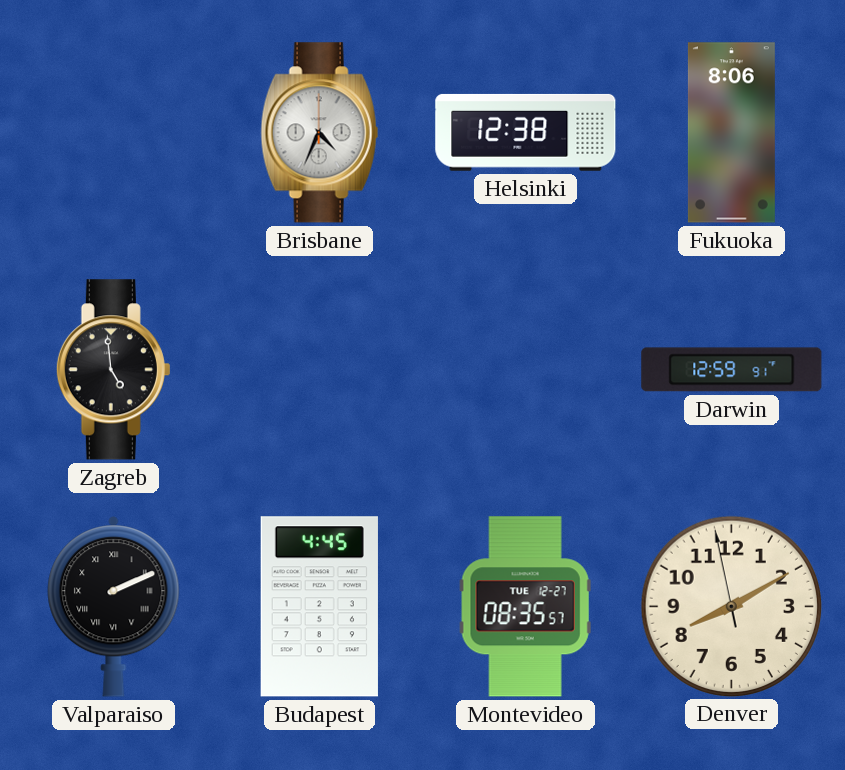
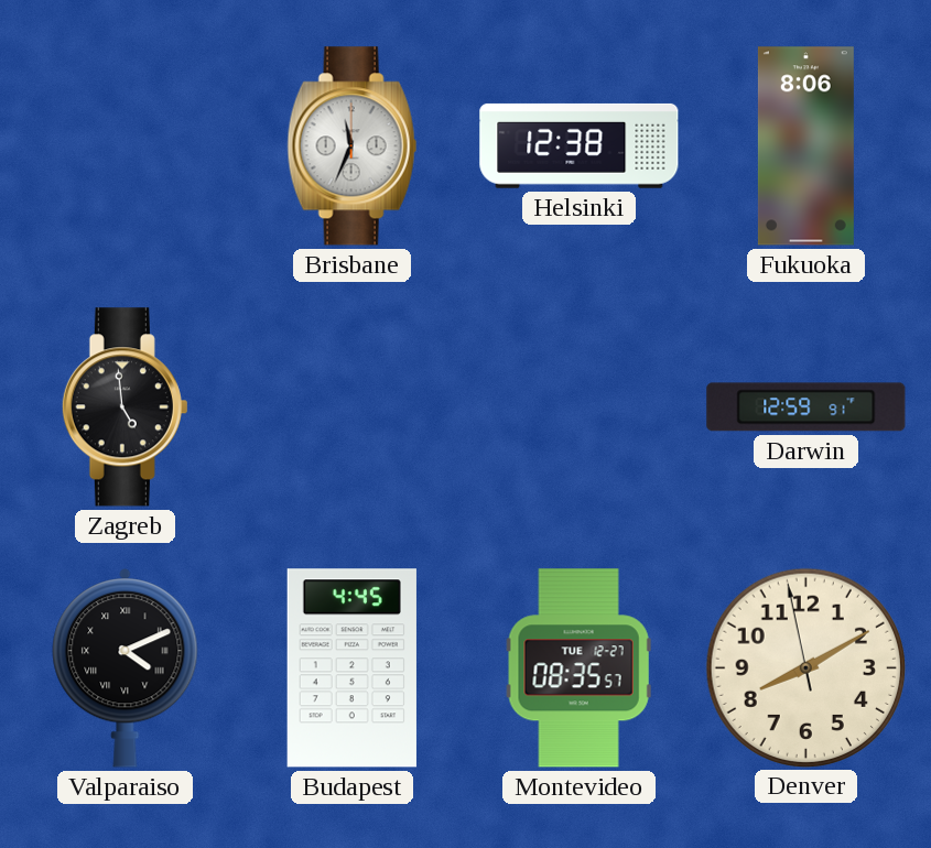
Brisbane: 4:34 -> 11:34
Valparaiso: 2:11 -> 4:11
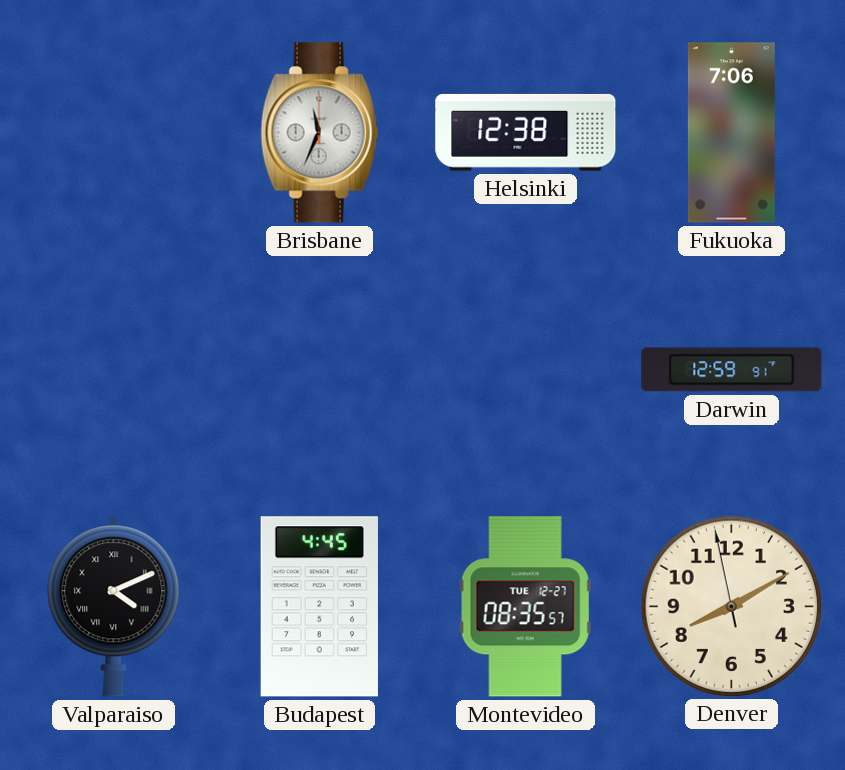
Fukuoka: 8:06 -> 7:06
Zagreb: 4:59 -> none
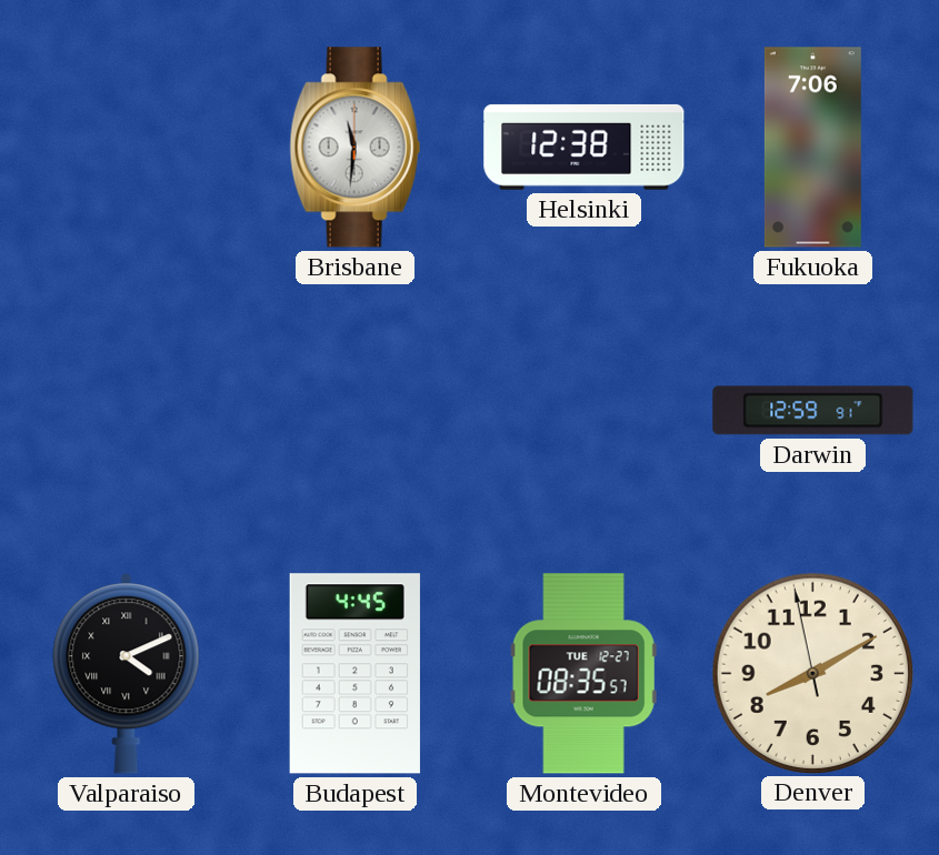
Brisbane: 11:34 -> 11:31
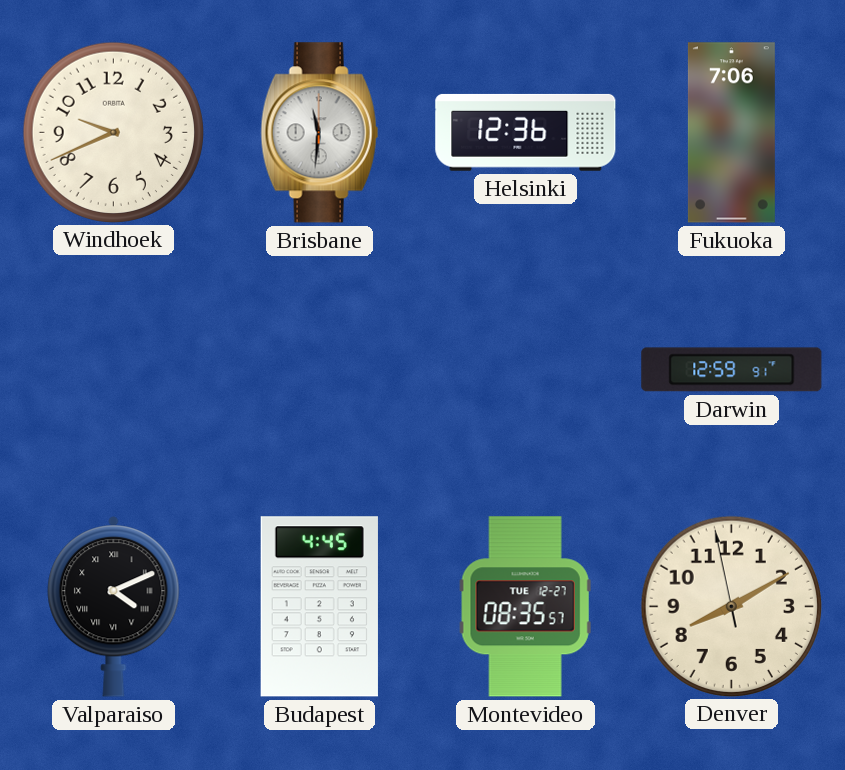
Windhoek: none -> 9:41
Helsinki: 12:38 -> 12:36
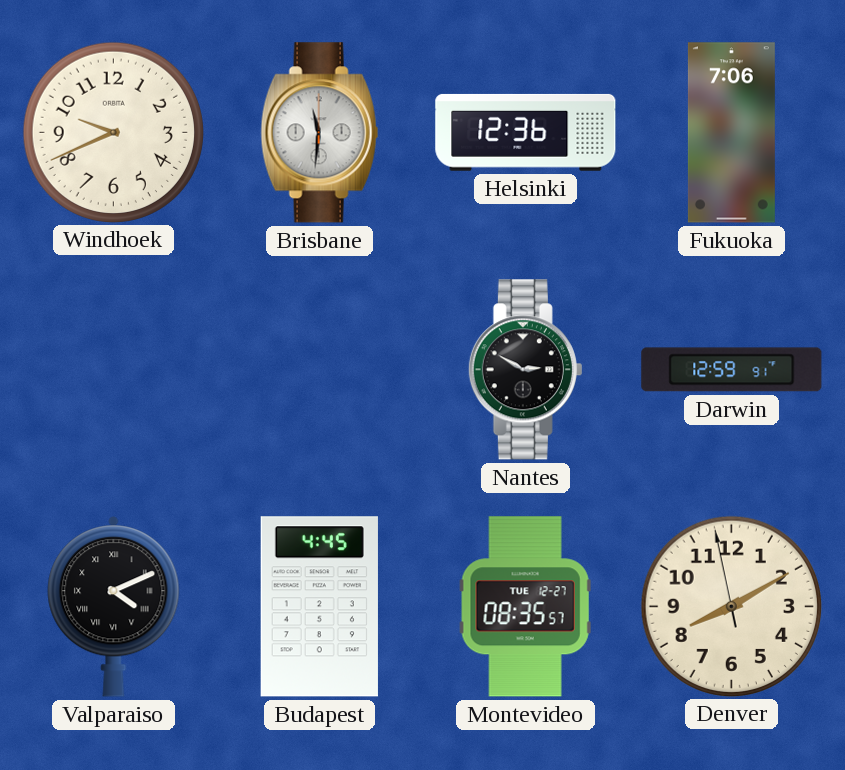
Nantes: none -> 2:50
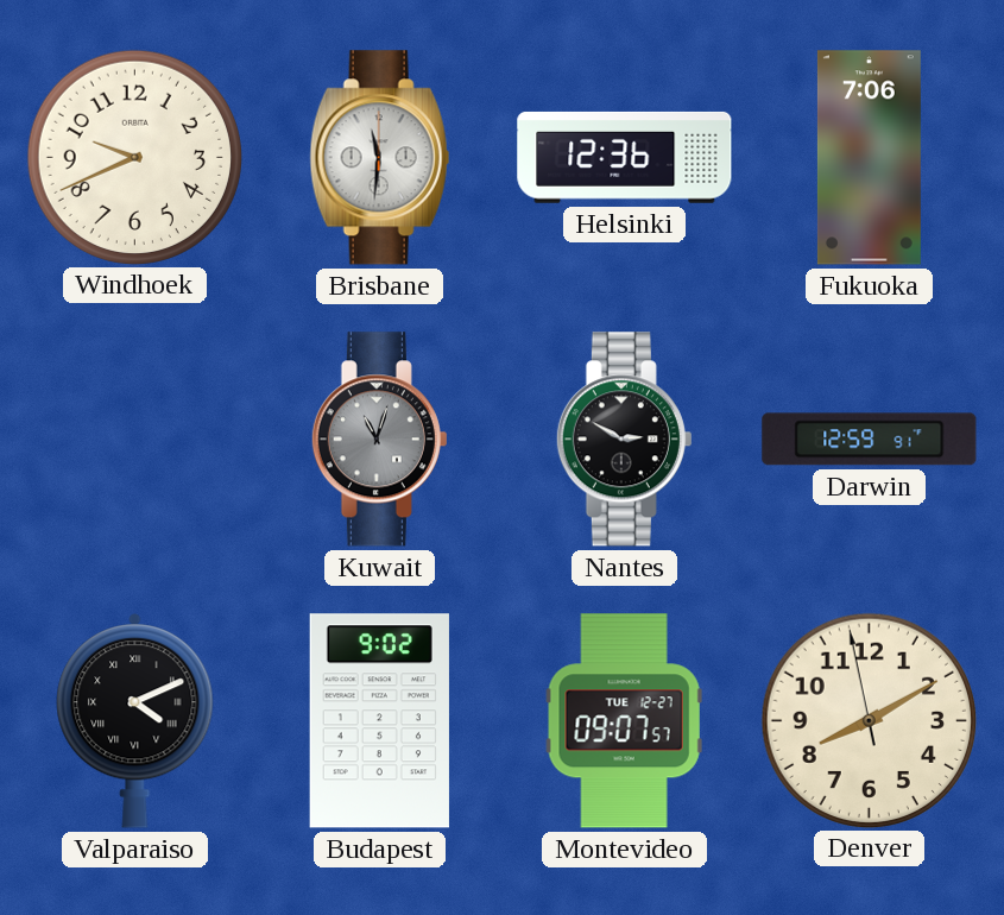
Kuwait: none -> 11:03
Budapest: 4:45 -> 9:02
Montevideo: 08:35 -> 09:07
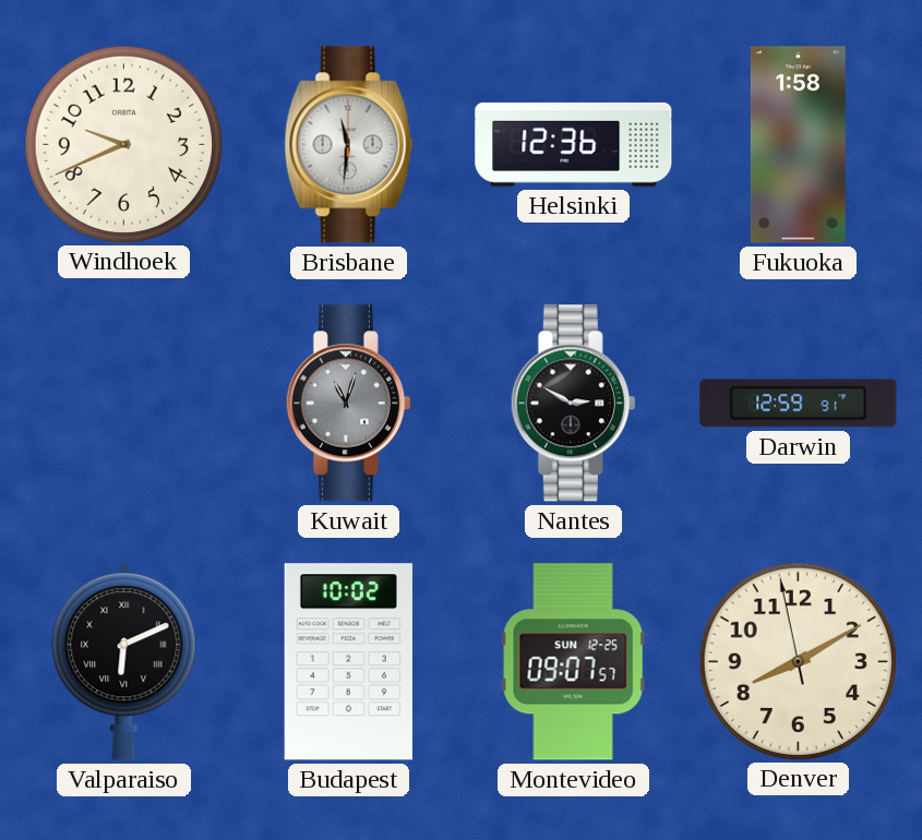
Fukuoka: 7:06 -> 1:58
Valparaiso: 4:11 -> 6:11
Budapest: 9:02 -> 10:02
Montevideo date: TUE 12-27 -> SUN 12-25
